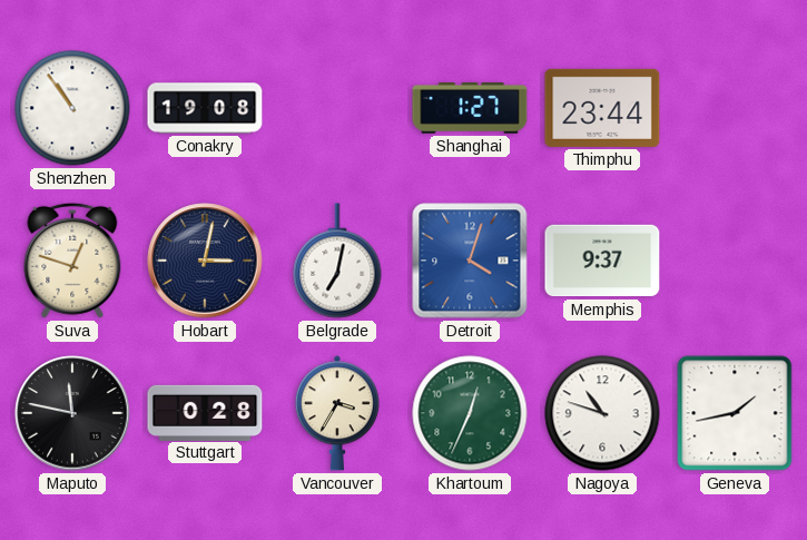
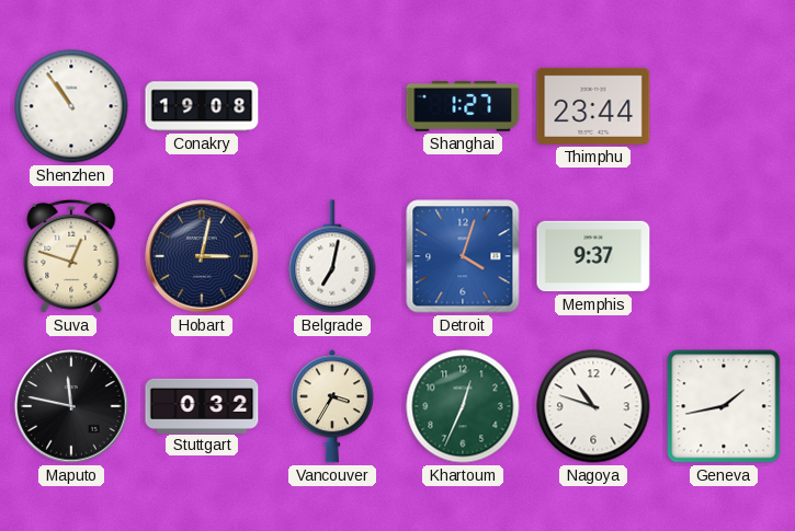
Stuttgart: 0:28 -> 0:32
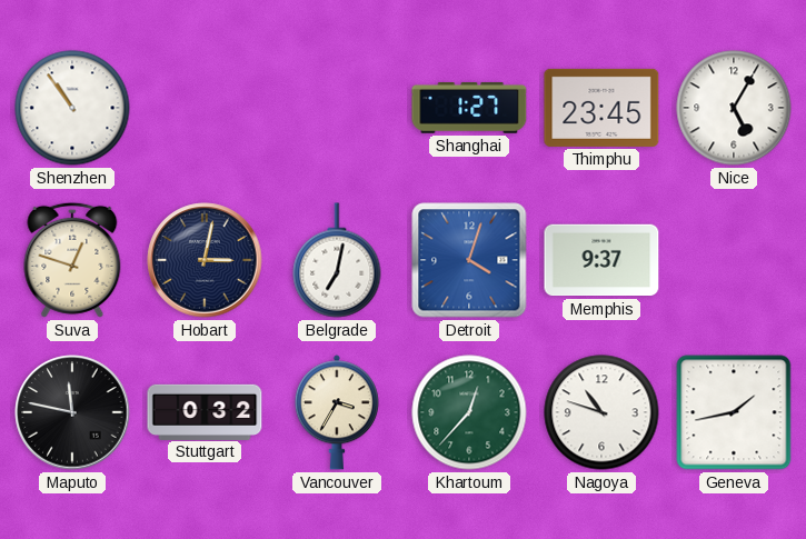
Conakry: 19:08 -> none
Thimphu: 23:44 -> 23:45
Nice: none -> 5:05
Khartoum: 12:34 -> 12:37
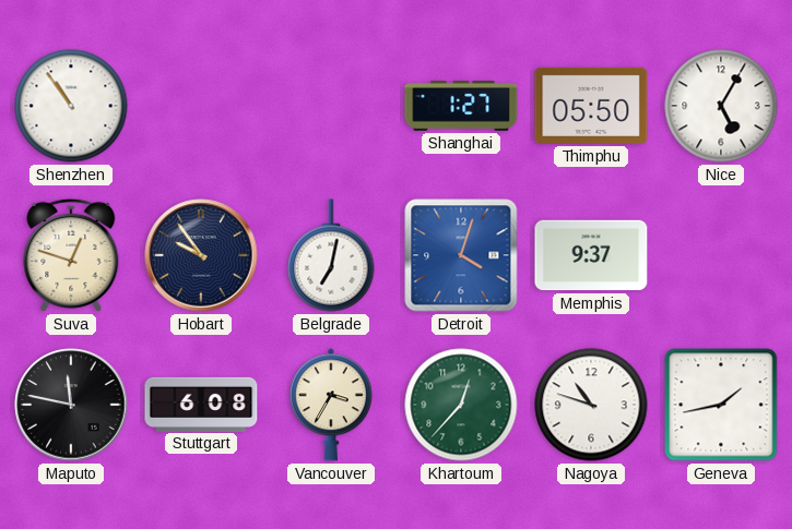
Thimphu: 23:45 -> 05:50
Hobart: 3:02 -> 9:54
Stuttgart: 0:32 -> 6:08
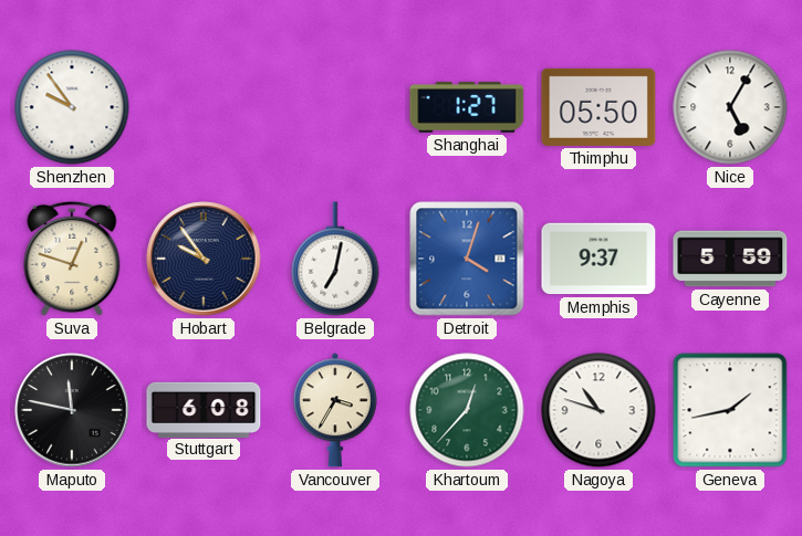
Shenzhen: 10:54 -> 9:54
Cayenne: none -> 5:59
